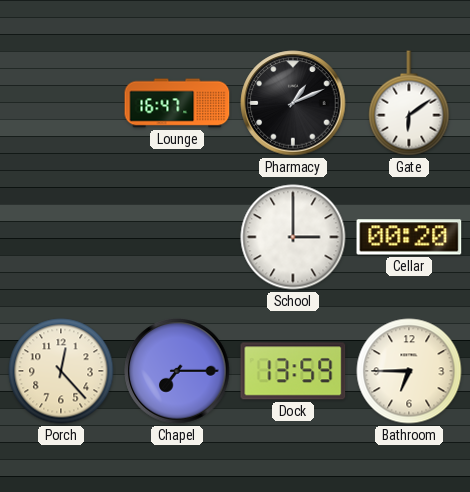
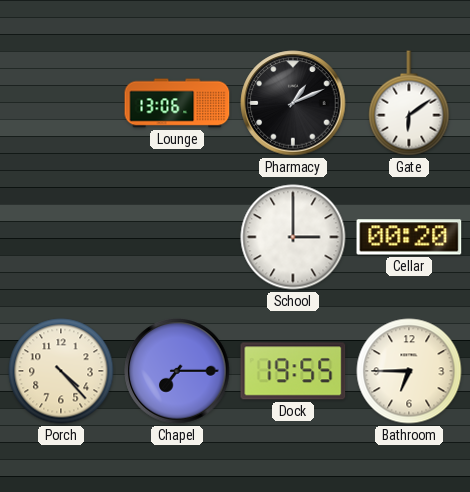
Lounge: 16:47 -> 13:06
Porch: 12:23 -> 4:23
Dock: 13:59 -> 19:55
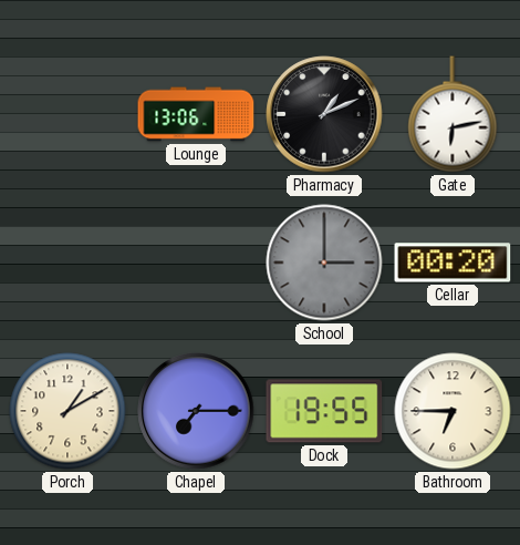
Gate: 6:09 -> 6:13
School dial: white -> grey
Porch: 4:23 -> 1:10
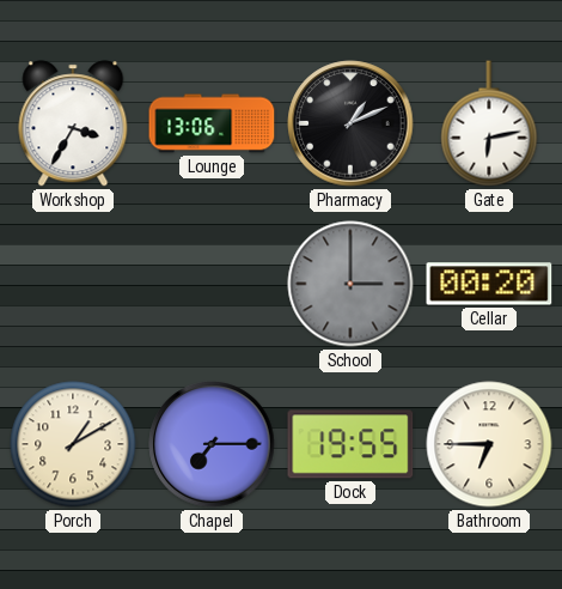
Workshop: none -> 3:35
